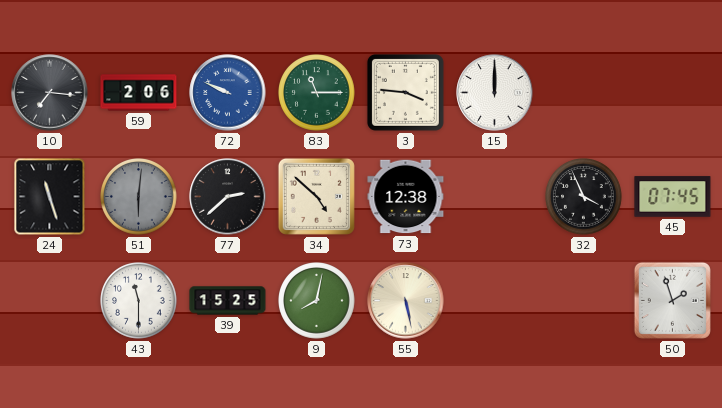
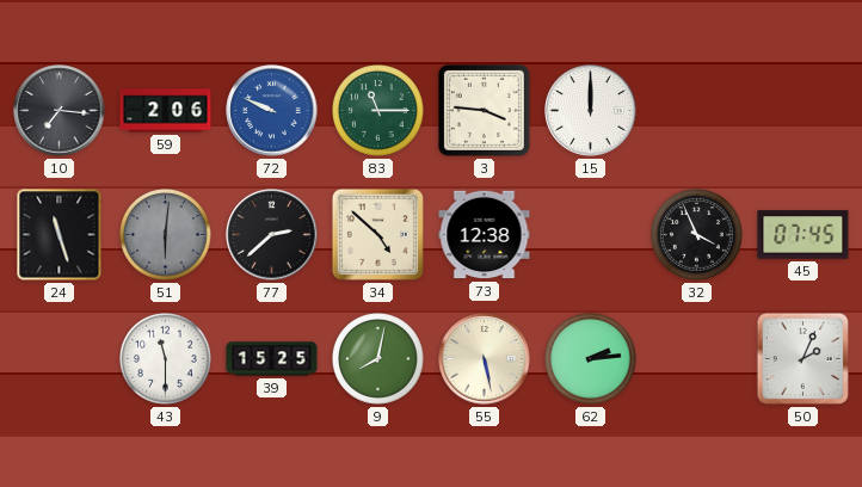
62: none -> 2:14
50: 1:57 -> 2:04
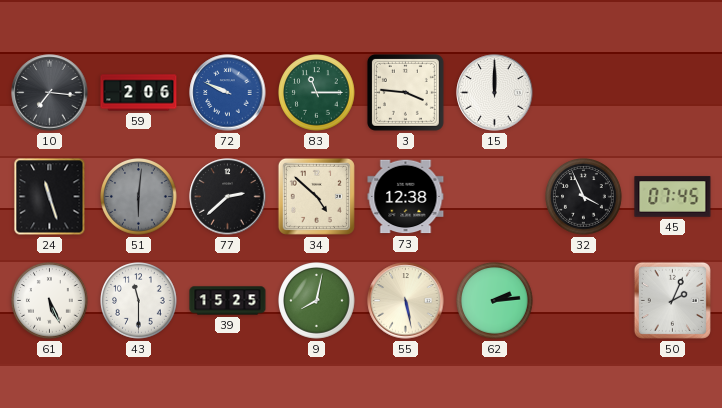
61: none -> 5:26
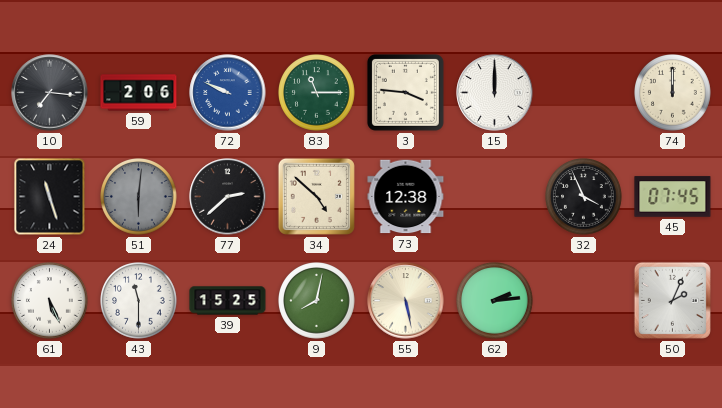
74: none -> 12:00
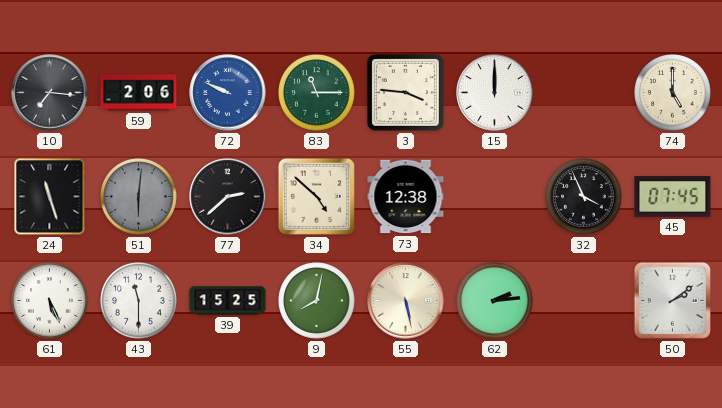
74: 12:00 -> 5:00
50: 2:04 -> 2:09
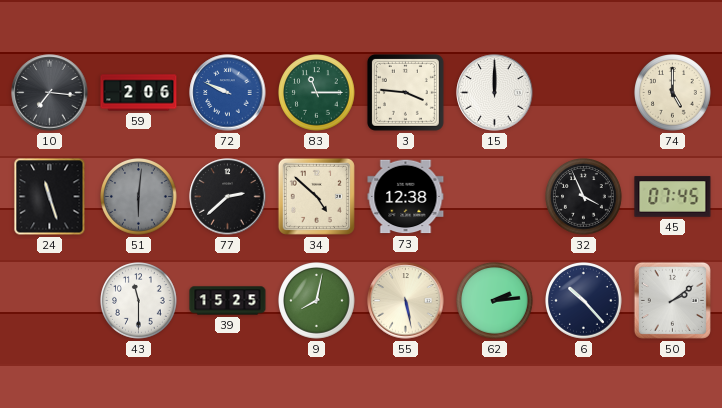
61: 5:26 -> none
6: none -> 10:23
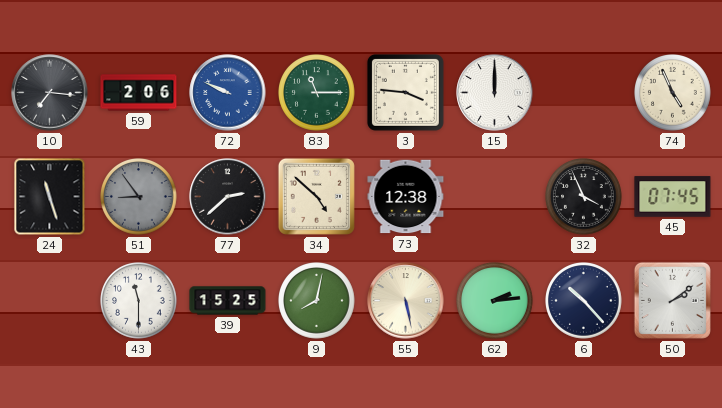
74: 5:00 -> 4:56
51: 6:01 -> 8:54
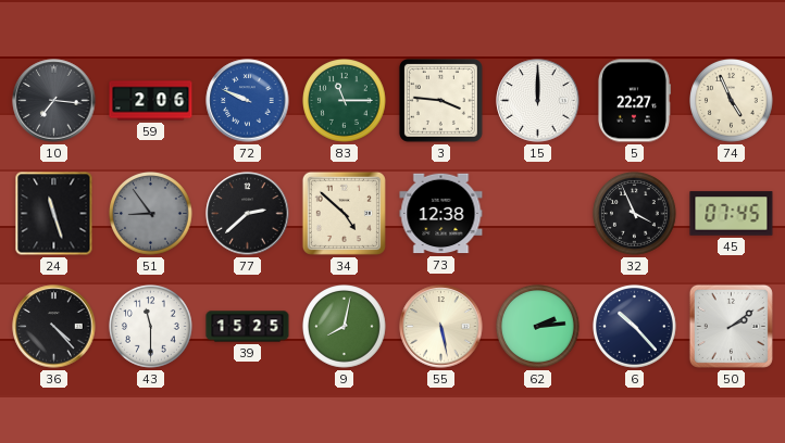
5: none -> 22:27
36: none -> 4:23
